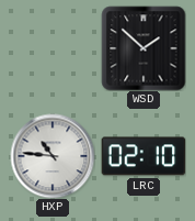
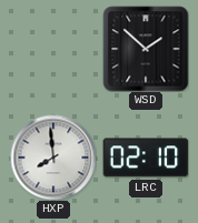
HXP: 10:46 -> 7:59
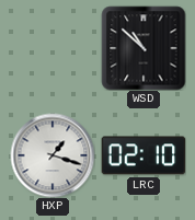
WSD: 1:52 -> 10:52
HXP: 7:59 -> 1:18
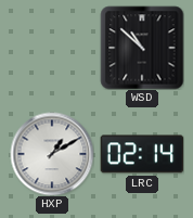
HXP: 1:18 -> 1:10
LRC: 02:10 -> 02:14
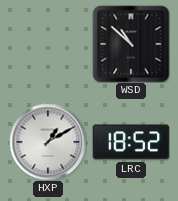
LRC: 02:14 -> 18:52
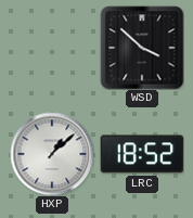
WSD: 10:52 -> 3:52
HXP: 1:10 -> 1:08
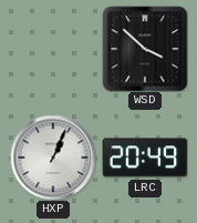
HXP: 1:08 -> 1:04
LRC: 18:52 -> 20:49
